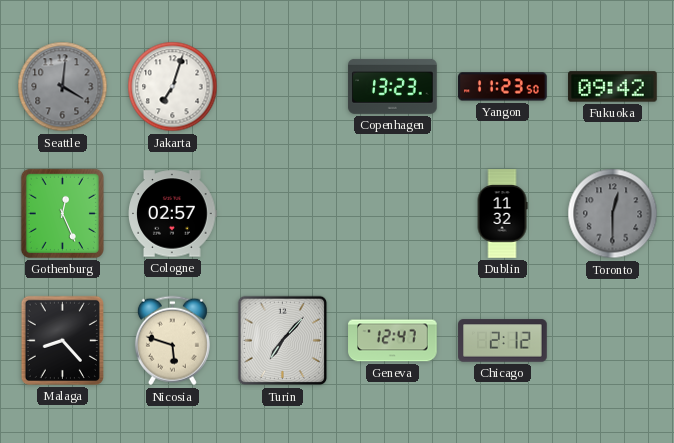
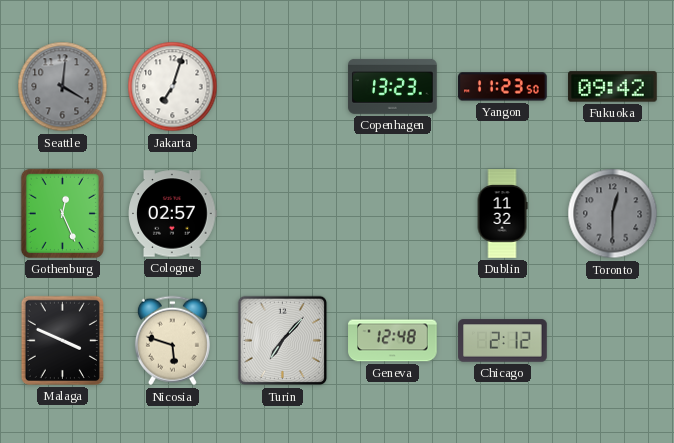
Malaga: 8:23 -> 3:49
Geneva: 12:47 -> 12:48
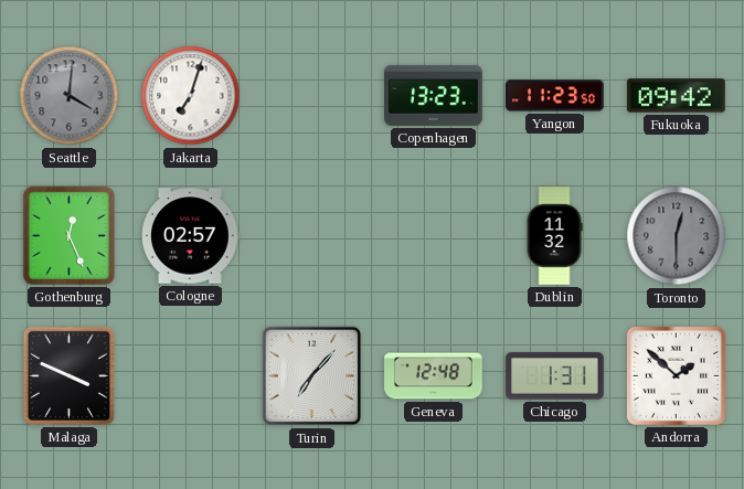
Nicosia: 5:48 -> none
Chicago: 2:12 -> 1:31
Andorra: none -> 1:52
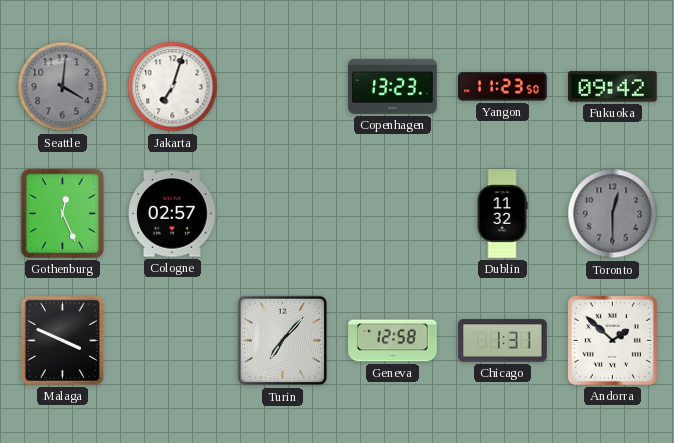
Geneva: 12:48 -> 12:58
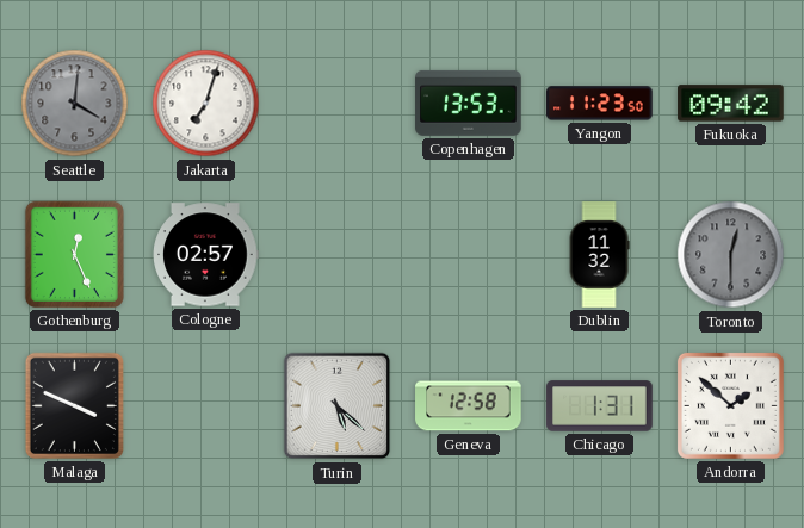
Copenhagen: 13:23 -> 13:53
Turin: 7:07 -> 5:22
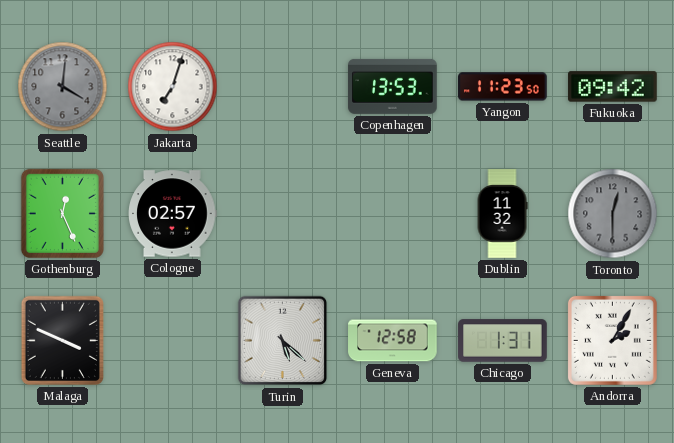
Andorra: 1:52 -> 2:05
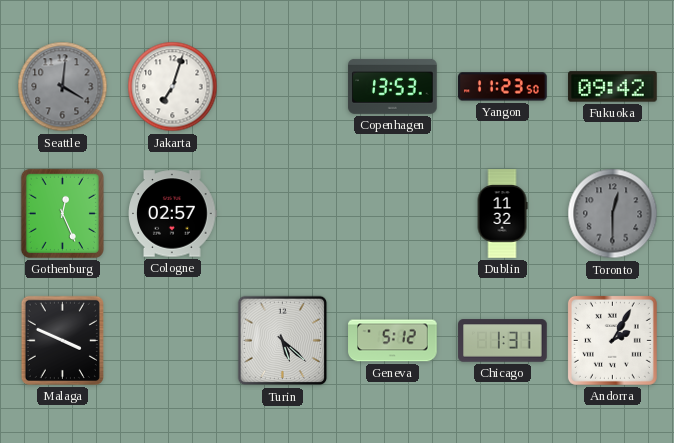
Geneva: 12:58 -> 5:12
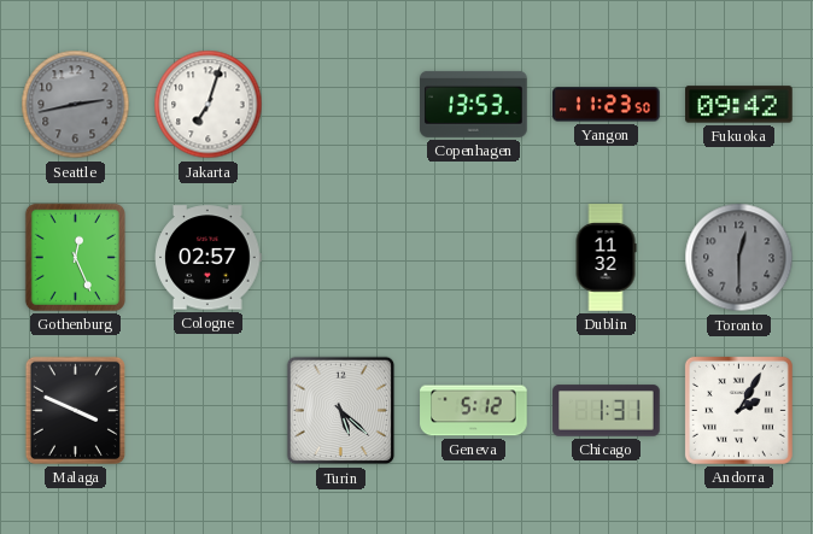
Seattle: 4:01 -> 2:43
